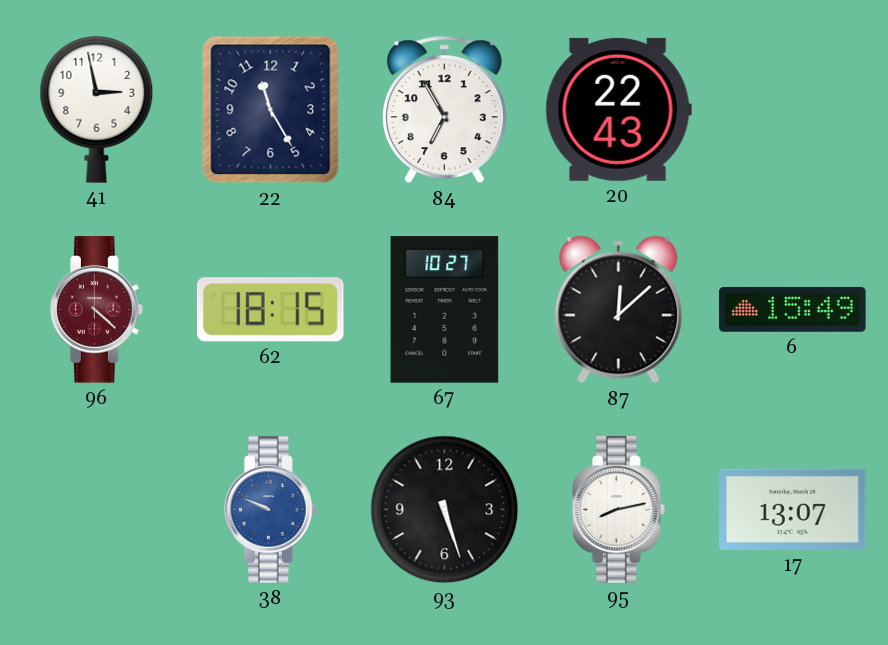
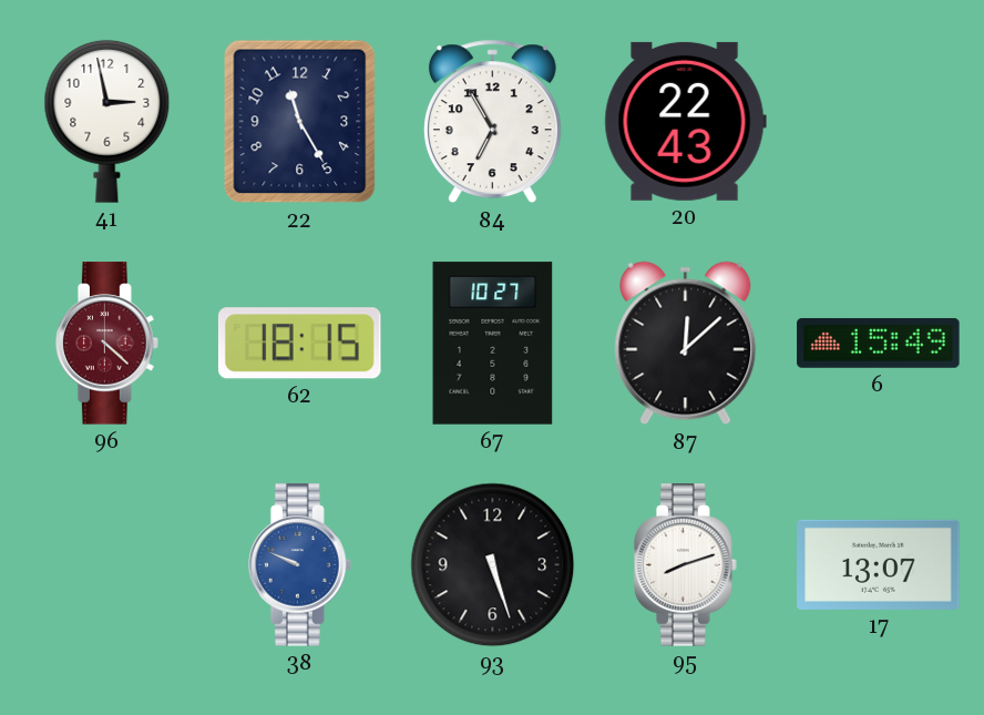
95: 8:13 -> 8:12
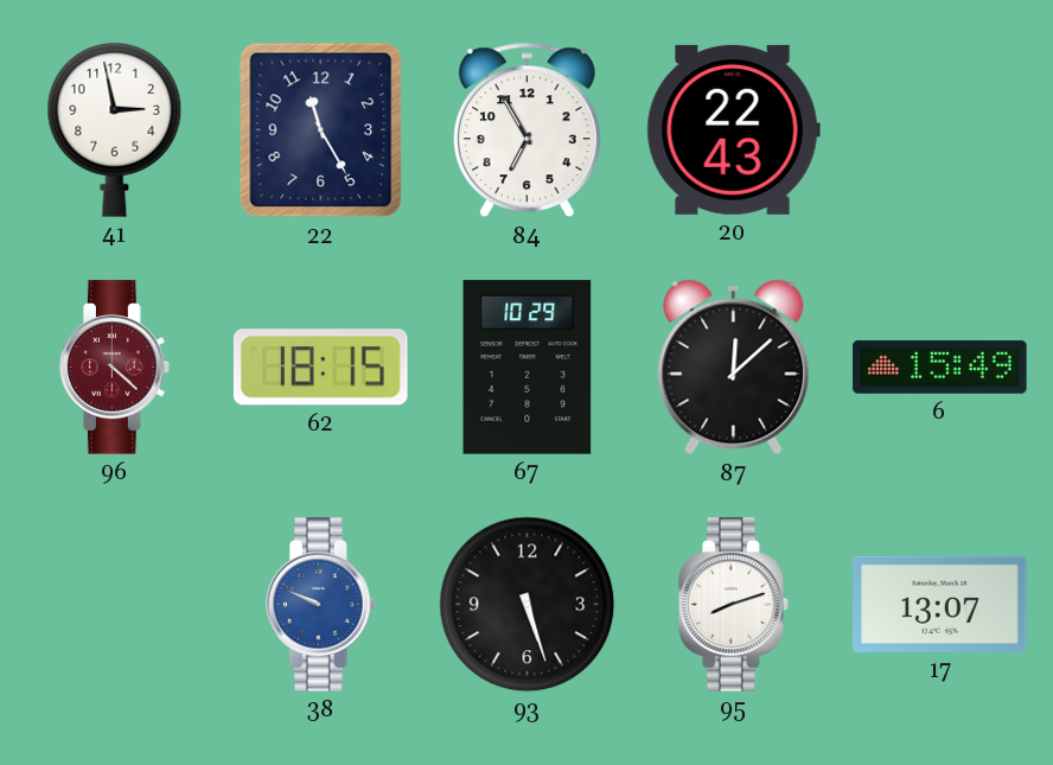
67: 10:27 -> 10:29
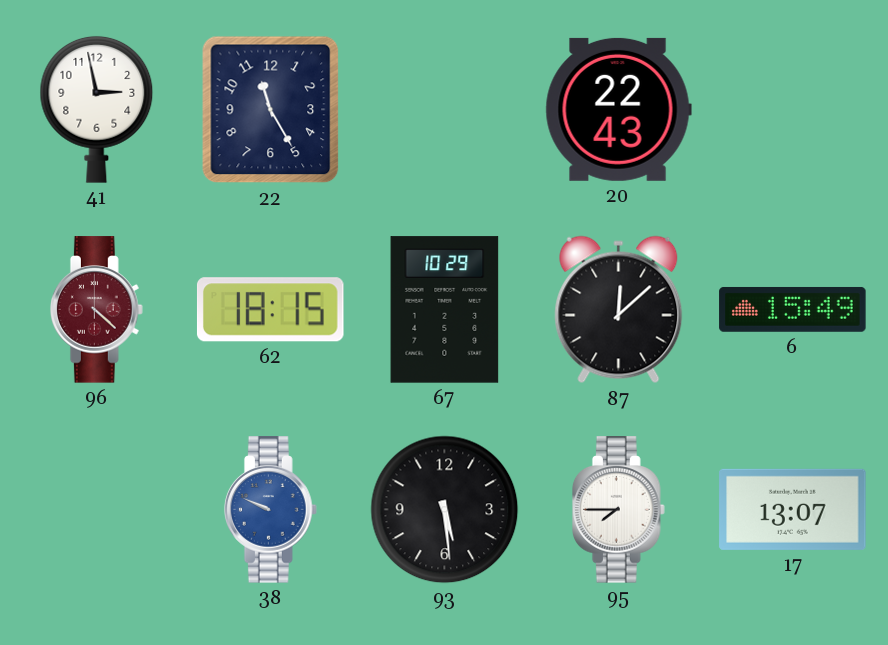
84: 6:55 -> none
93: 5:27 -> 5:29
95: 8:12 -> 7:45
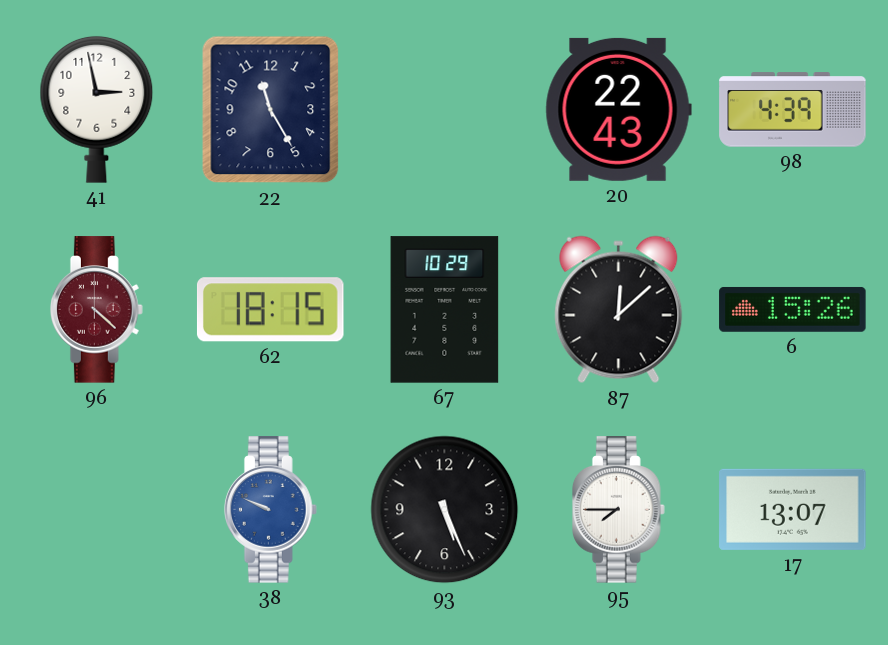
98: none -> 4:39
6: 15:49 -> 15:26
93: 5:29 -> 5:26
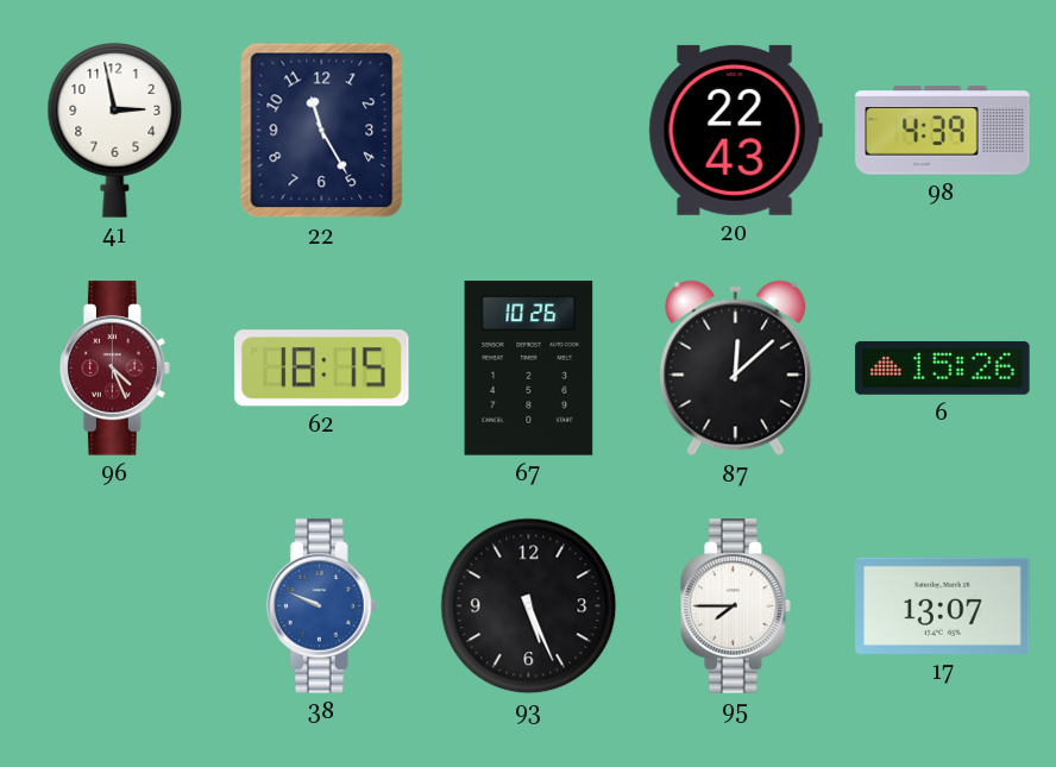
96: 4:22 -> 4:26
67: 10:29 -> 10:26
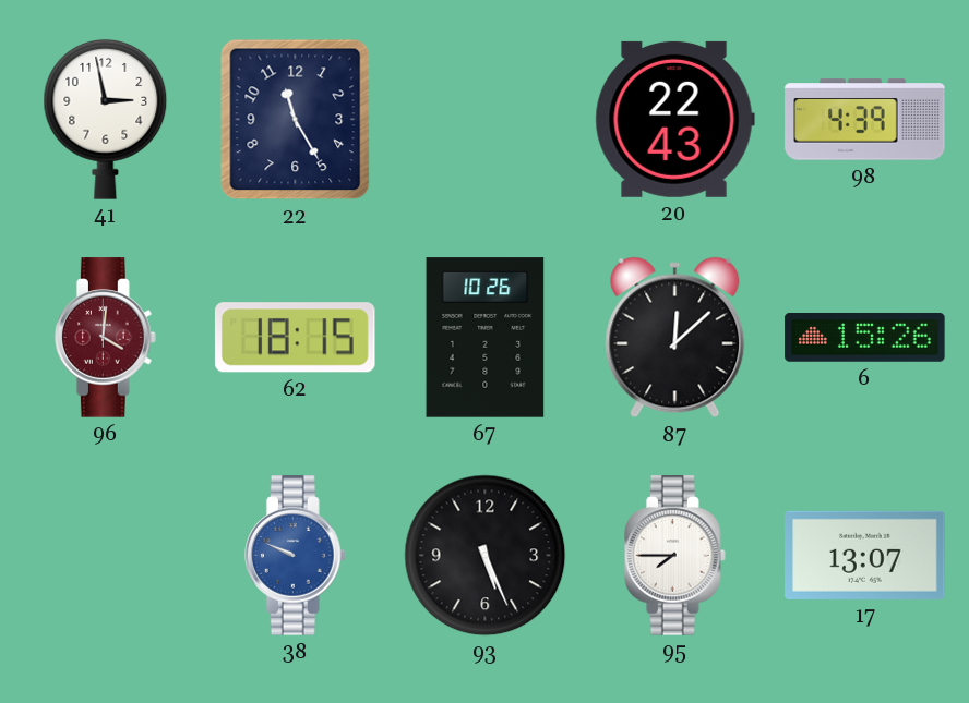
96: 4:26 -> 4:01
